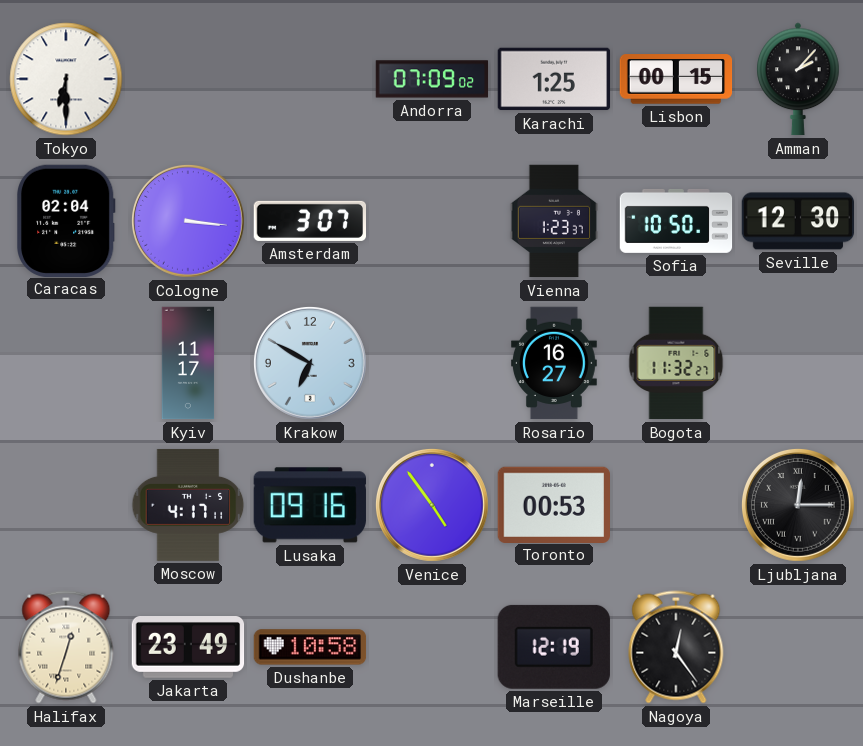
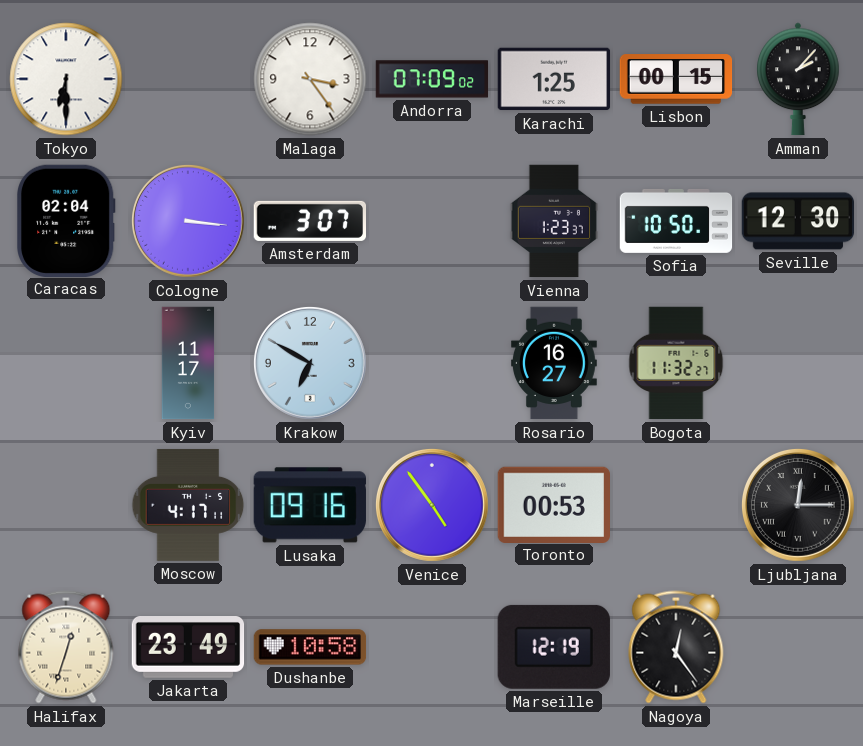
Malaga: none -> 3:24
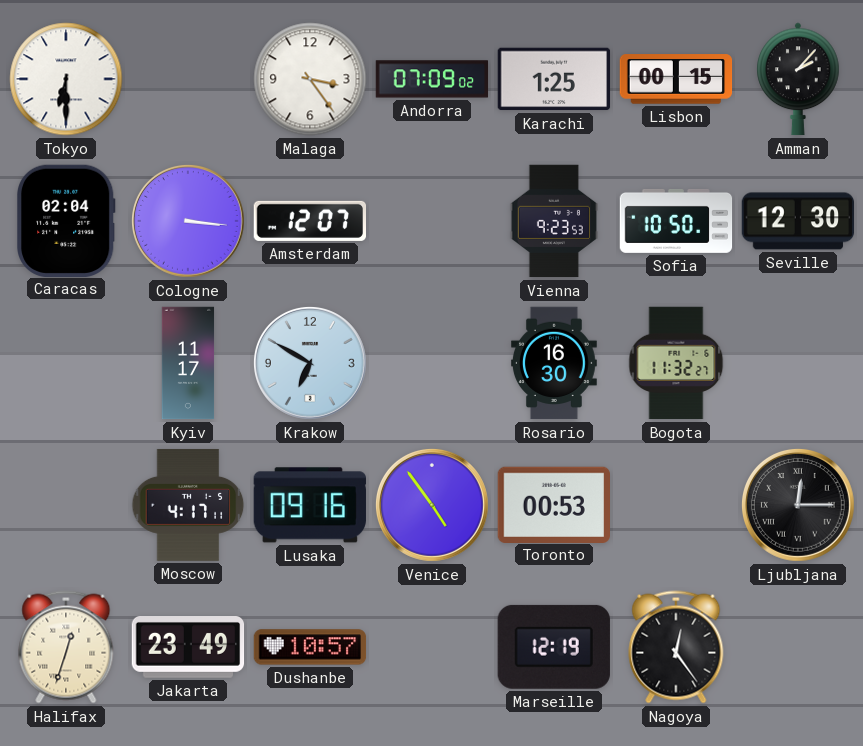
Amsterdam: 3:07 -> 12:07
Vienna: 1:23 -> 9:23
Rosario: 16:27 -> 16:30
Dushanbe: 10:58 -> 10:57
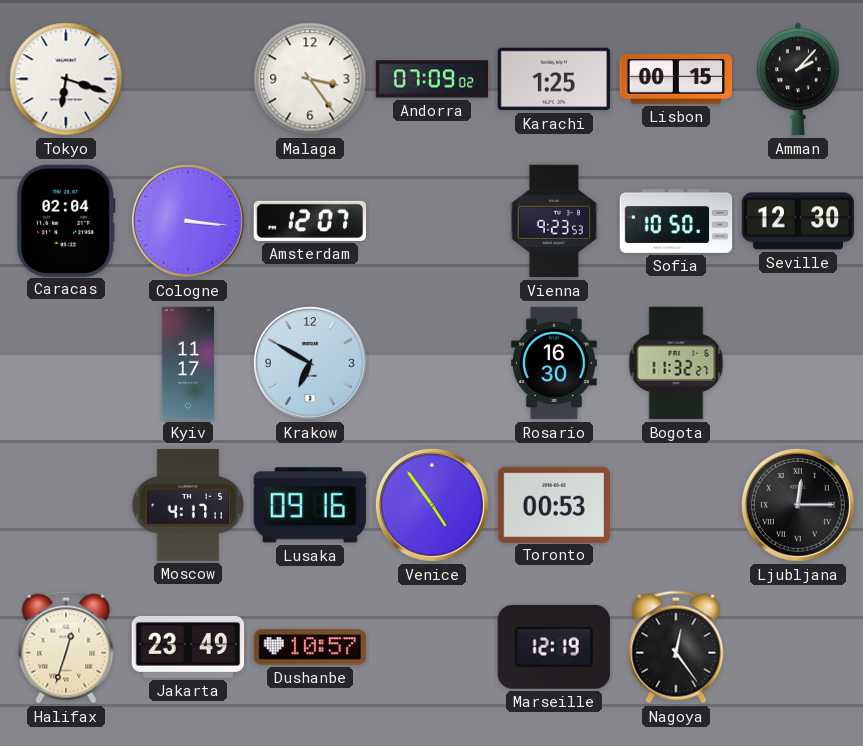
Tokyo: 6:30 -> 6:18
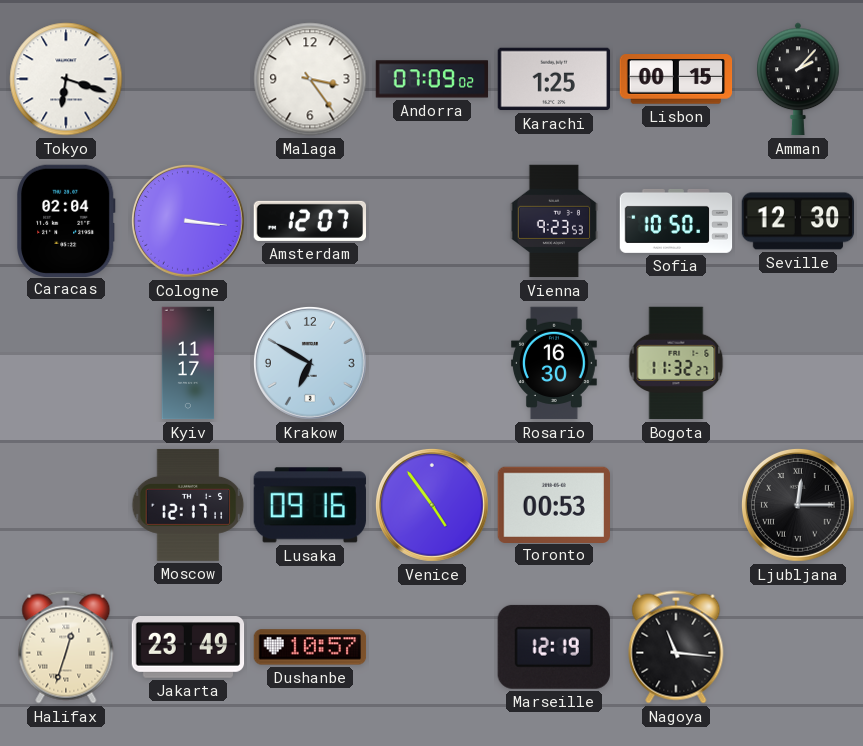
Moscow: 4:17 -> 12:17
Nagoya: 12:24 -> 11:16
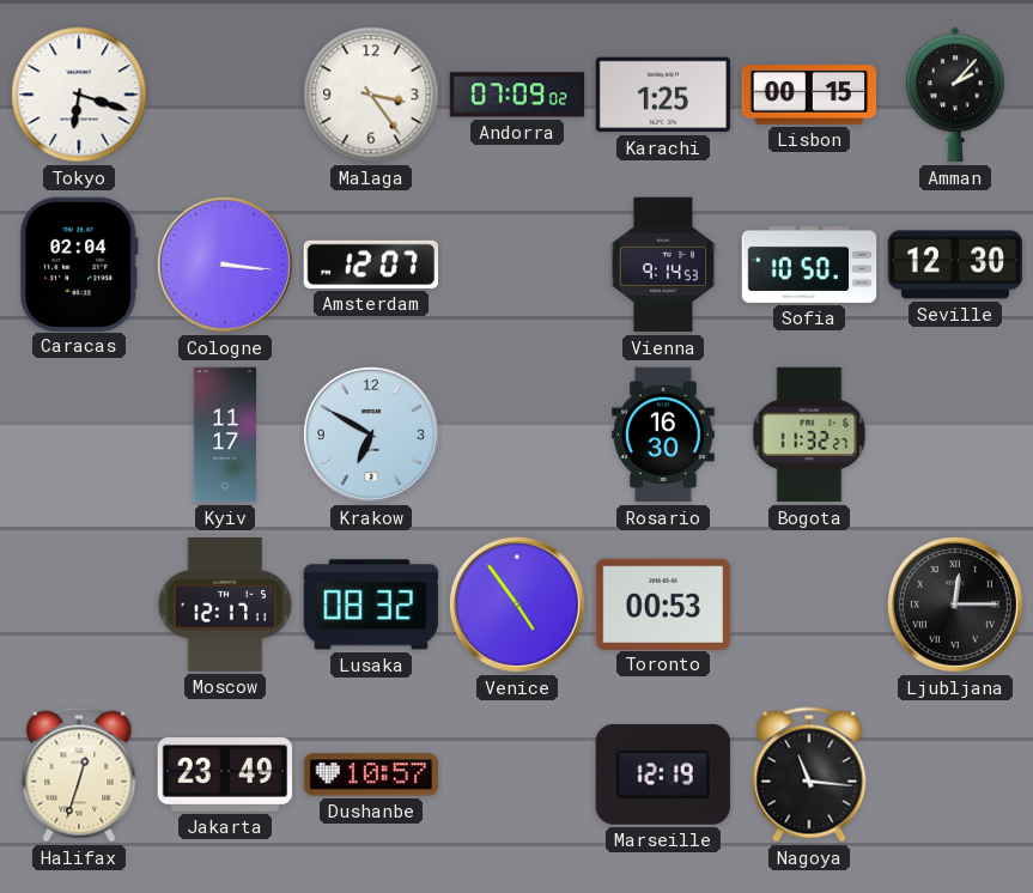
Vienna: 9:23 -> 9:14
Lusaka: 09:16 -> 08:32
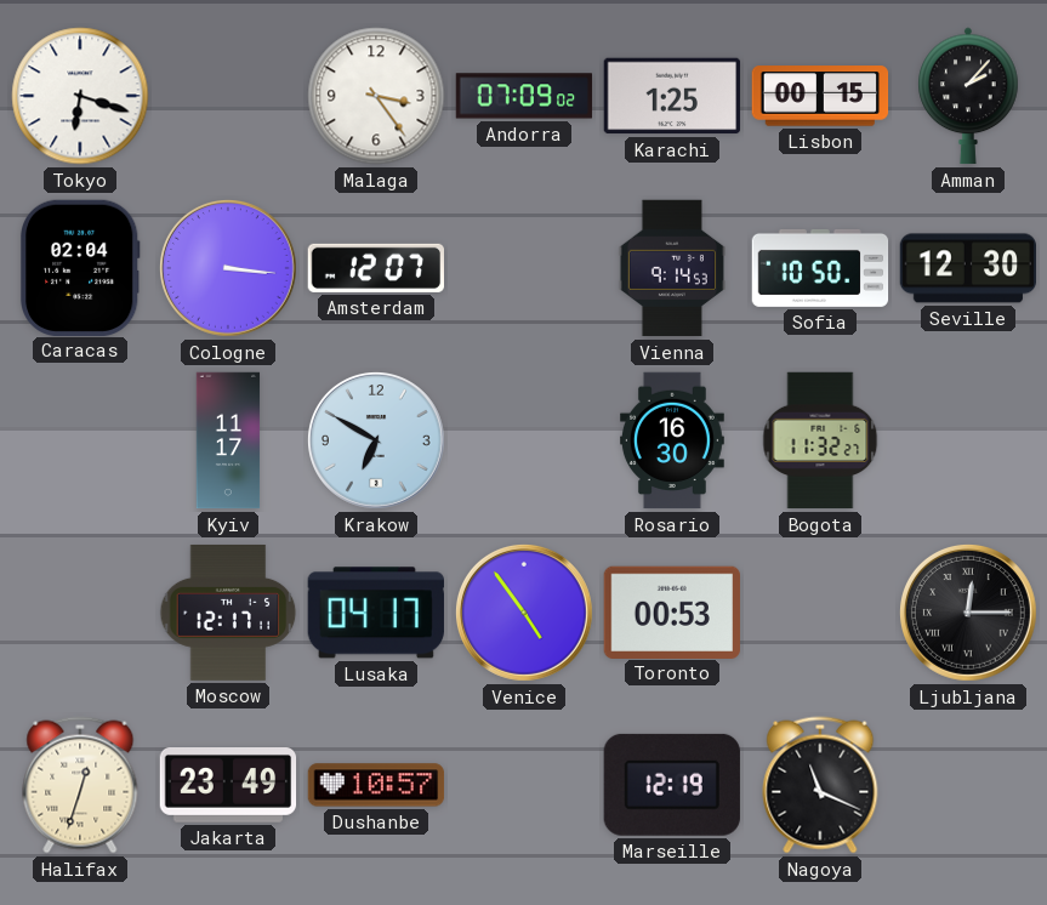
Lusaka: 08:32 -> 04:17
Nagoya: 11:16 -> 11:19
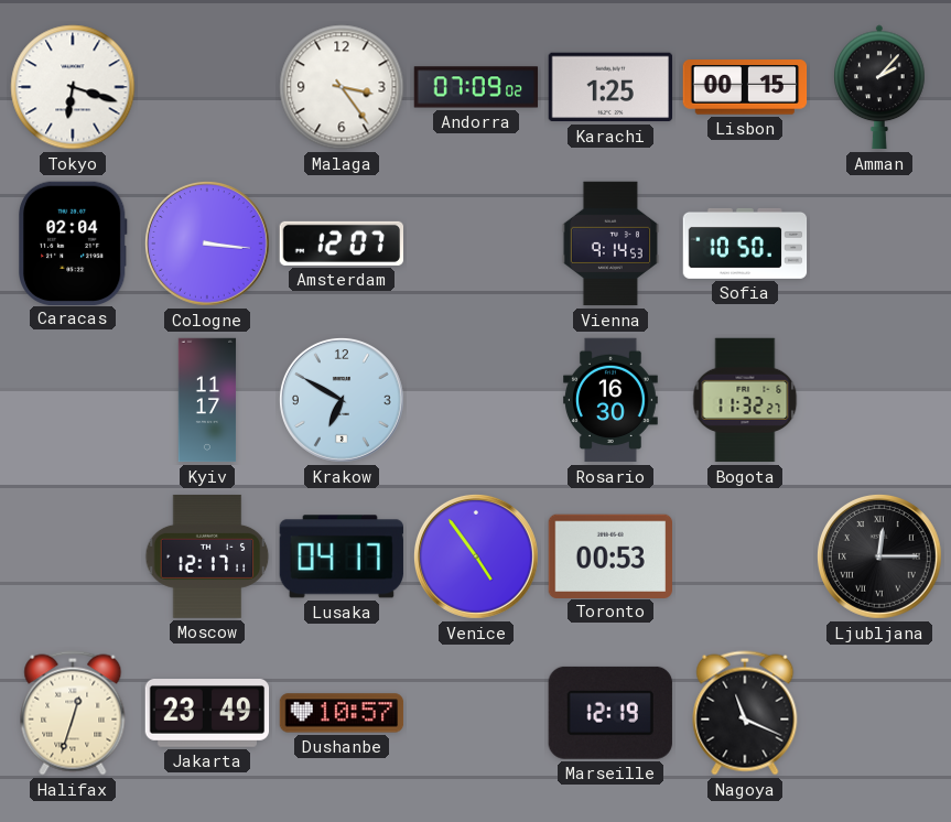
Seville: 12:30 -> none
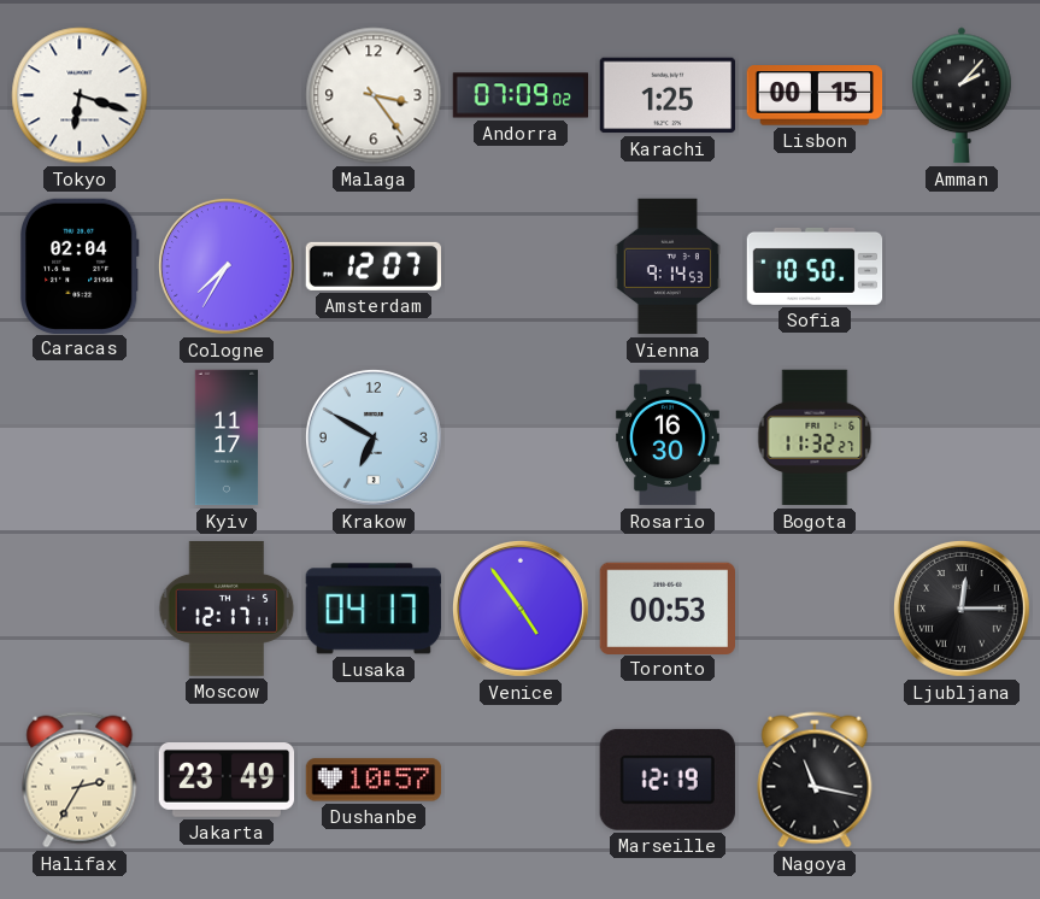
Cologne: 3:16 -> 7:35
Halifax: 12:33 -> 2:35
Nagoya: 11:19 -> 11:17
